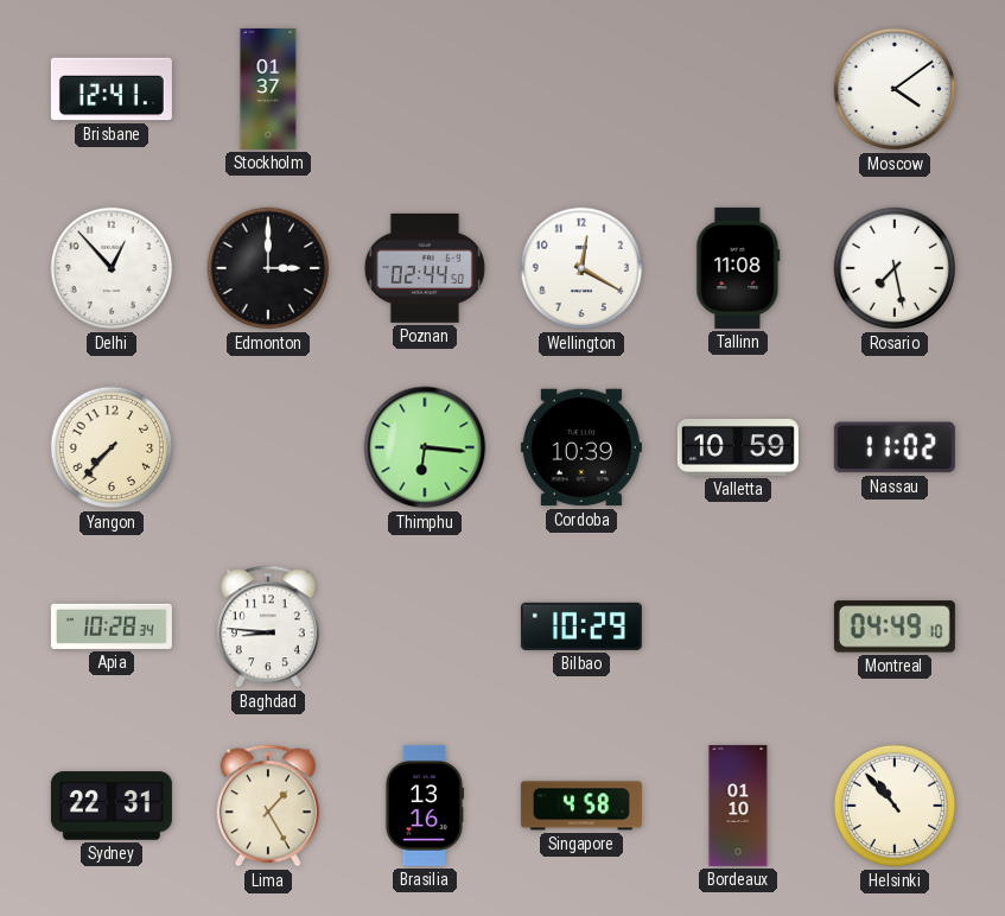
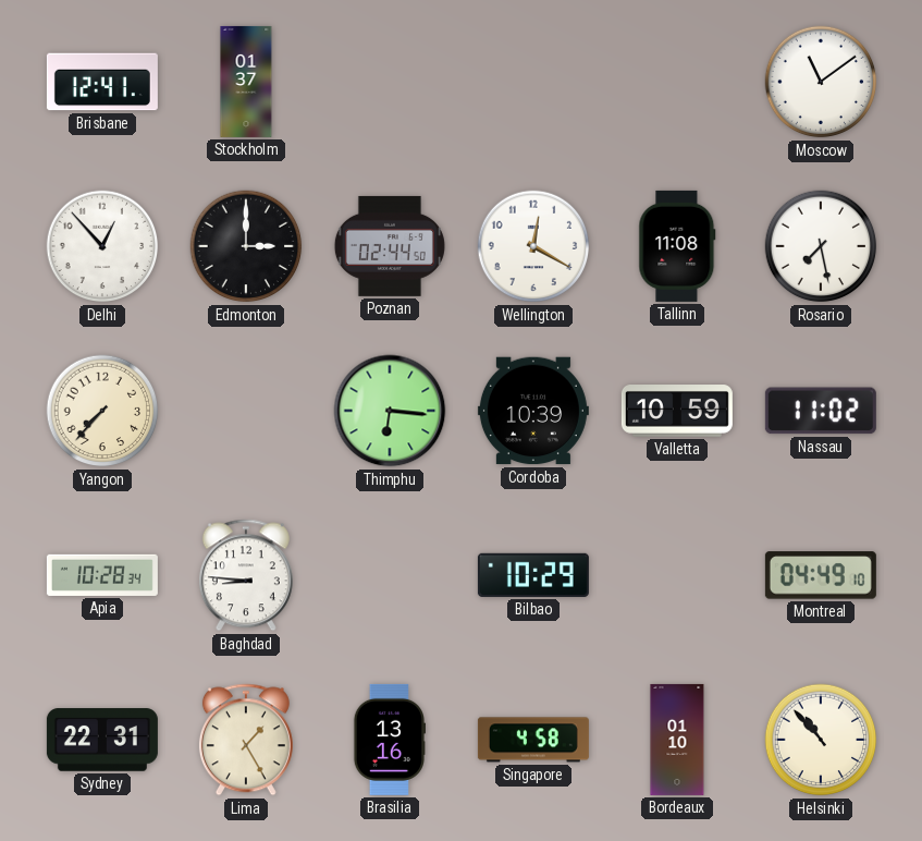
Moscow: 4:09 -> 11:09
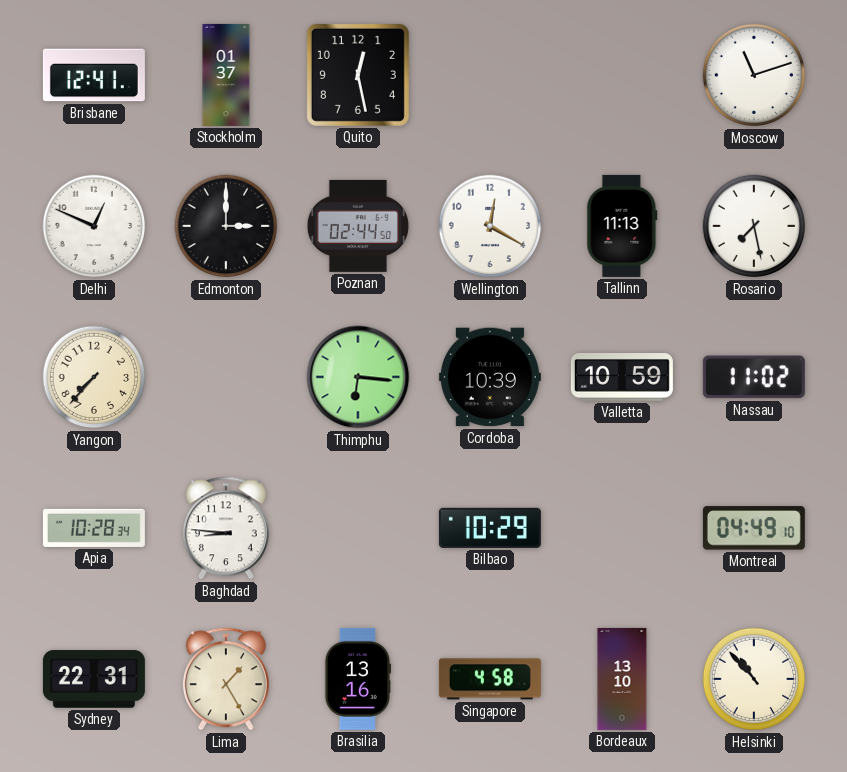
Quito: none -> 12:28
Moscow: 11:09 -> 11:12
Delhi: 12:53 -> 12:49
Tallinn: 11:08 -> 11:13
Bordeaux: 01:10 -> 13:10
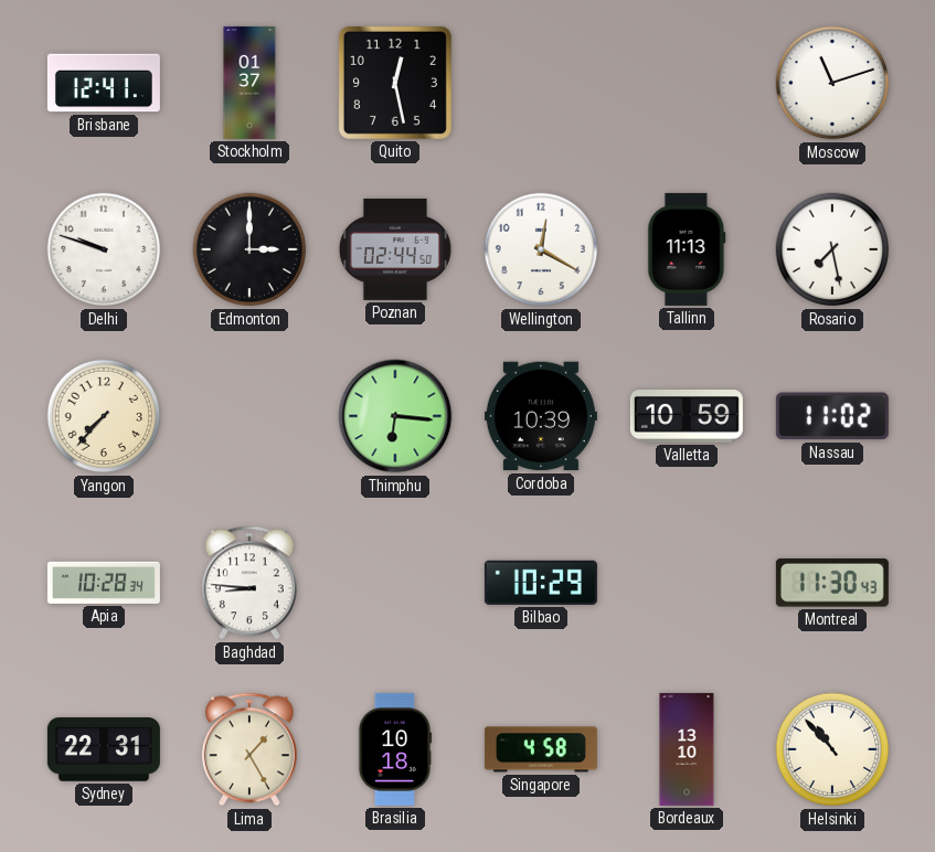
Delhi: 12:49 -> 9:48
Montreal: 04:49 -> 11:30
Brasilia: 13:16 -> 10:18
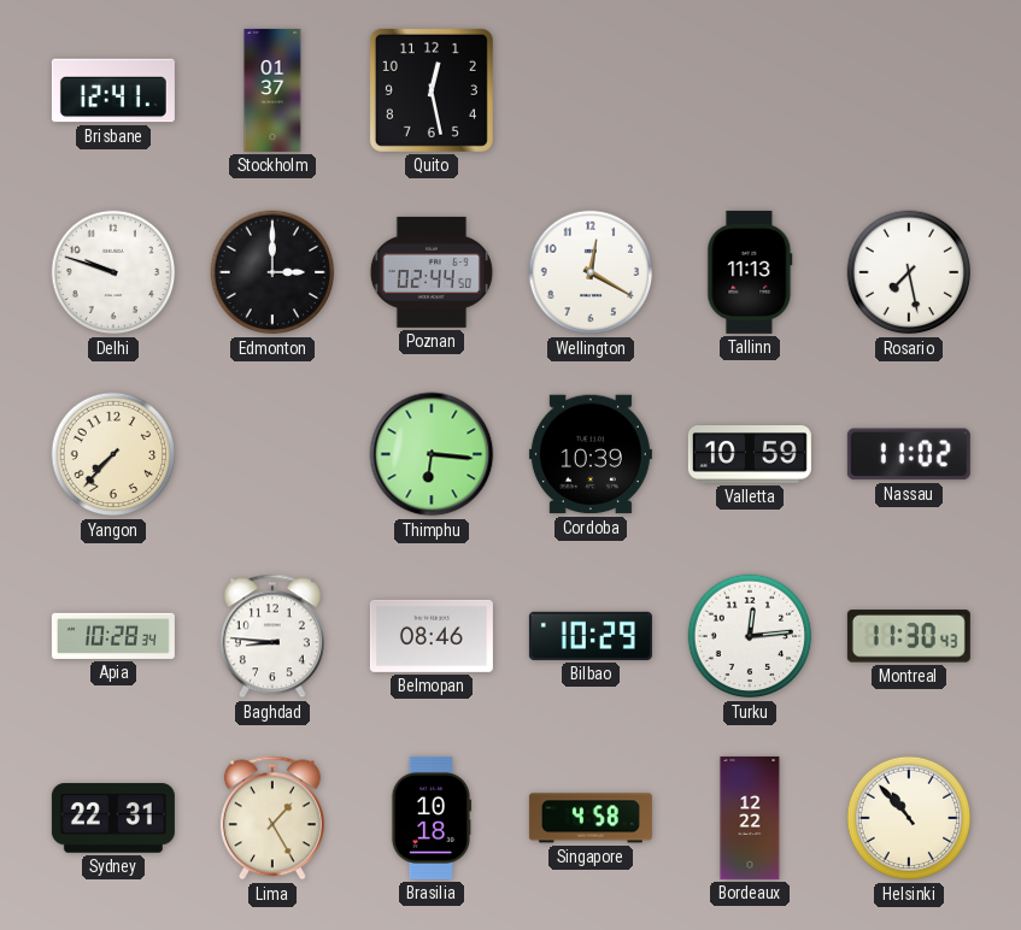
Moscow: 11:12 -> none
Belmopan: none -> 08:46
Turku: none -> 12:14
Bordeaux: 13:10 -> 12:22
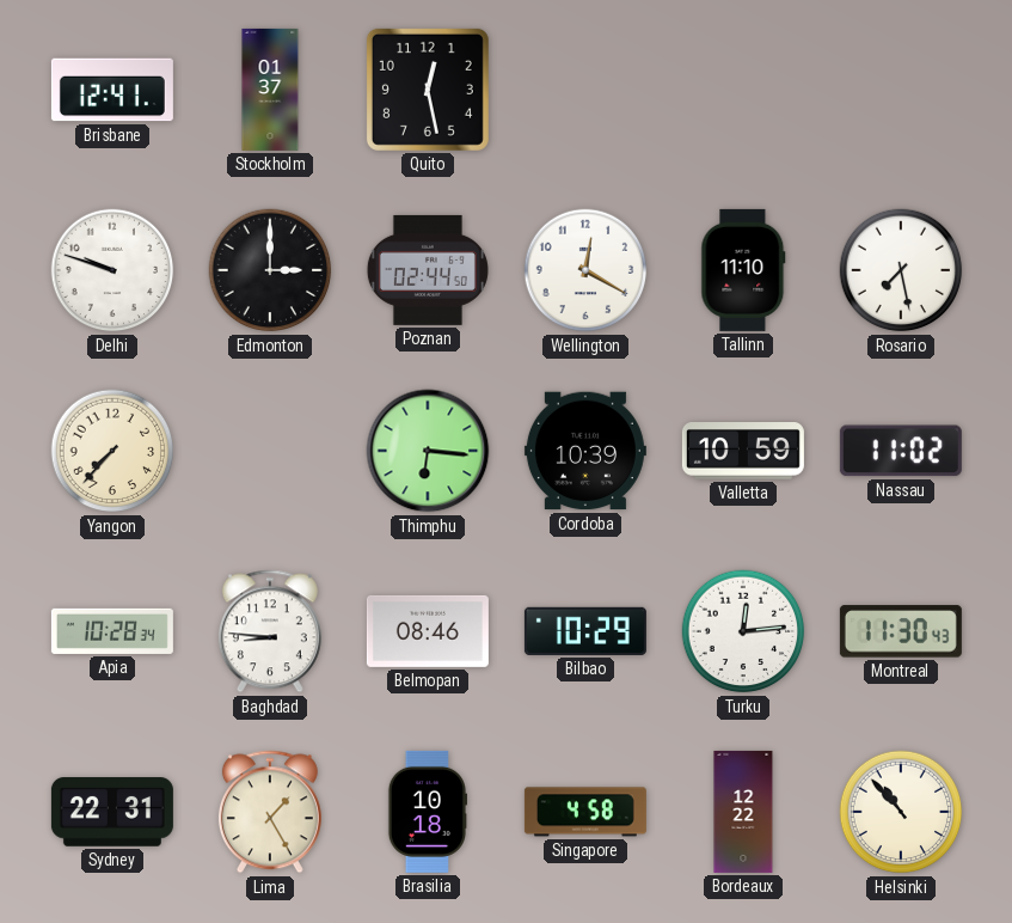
Tallinn: 11:13 -> 11:10
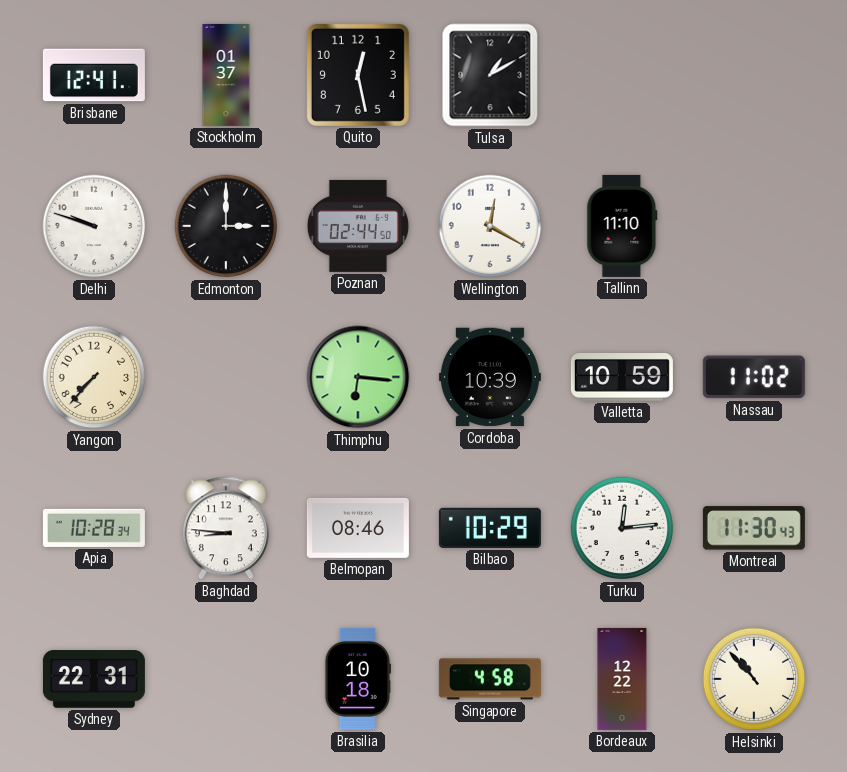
Tulsa: none -> 1:10
Rosario: 7:28 -> none
Lima: 1:25 -> none
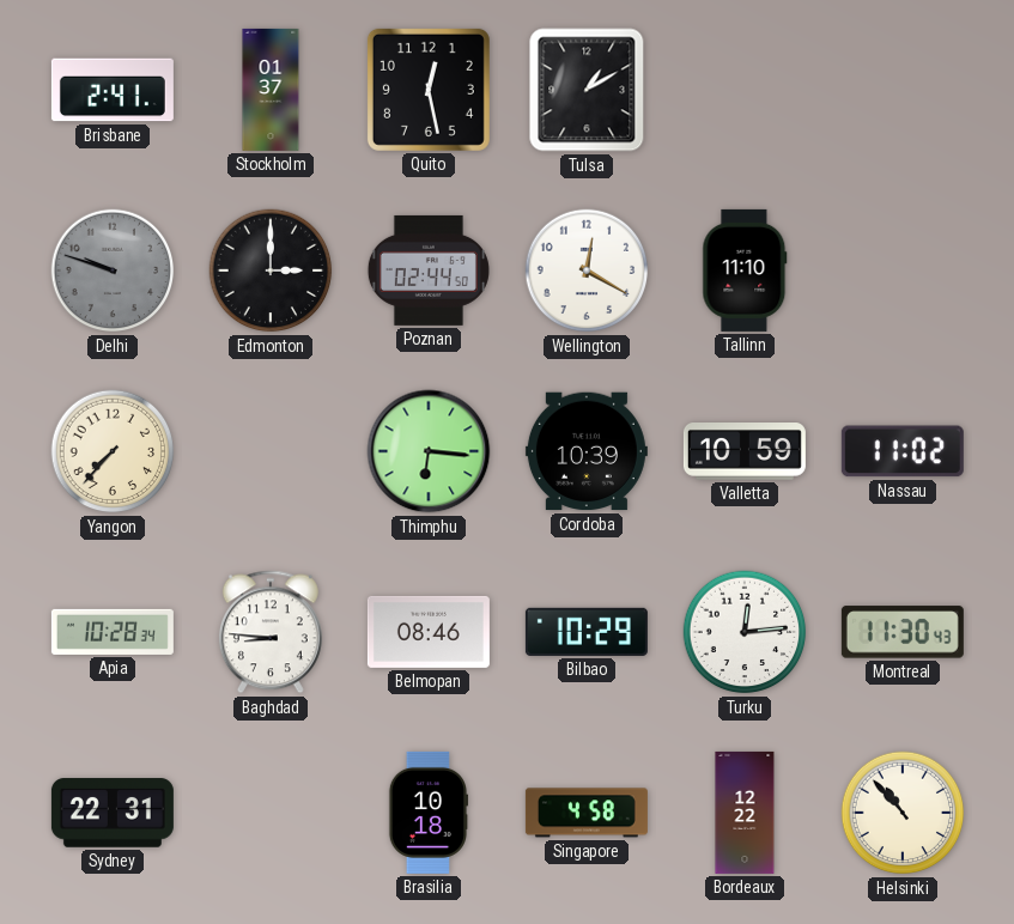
Brisbane: 12:41 -> 2:41
Delhi dial: white -> grey
